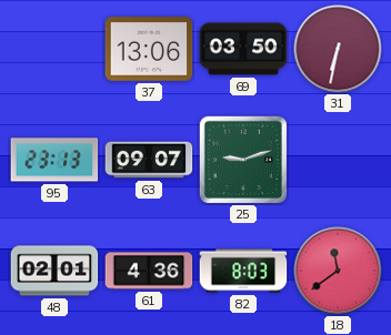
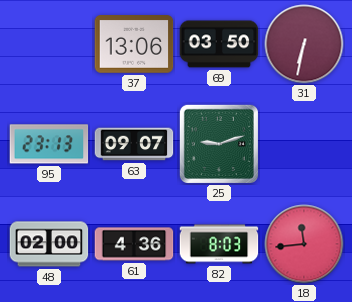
48: 02:01 -> 02:00
18: 11:39 -> 11:44
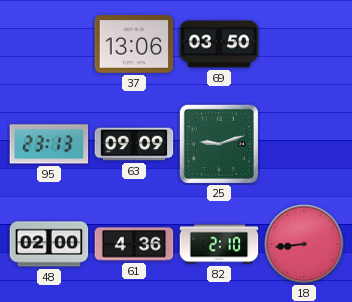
31: 6:32 -> none
63: 09:07 -> 09:09
82: 8:03 -> 2:10
18: 11:44 -> 8:44
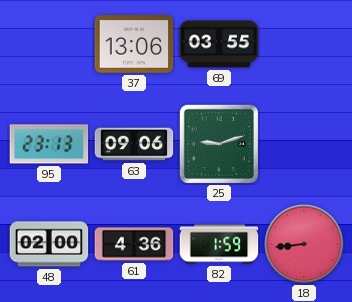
69: 03:50 -> 03:55
63: 09:09 -> 09:06
82: 2:10 -> 1:59
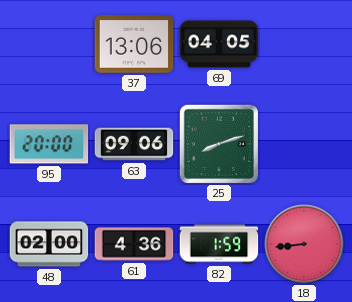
69: 03:55 -> 04:05
95: 23:13 -> 20:00
25: 9:12 -> 8:12
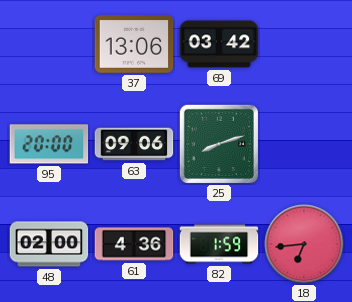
69: 04:05 -> 03:42
18: 8:44 -> 6:44
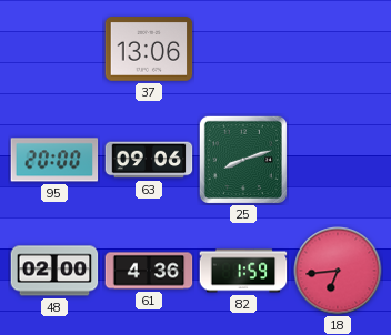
69: 03:42 -> none
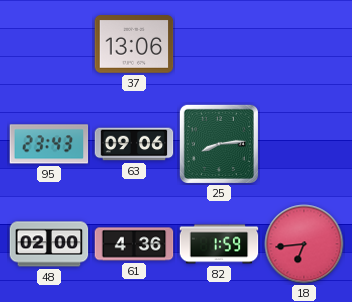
95: 20:00 -> 23:43
25: 8:12 -> 8:14
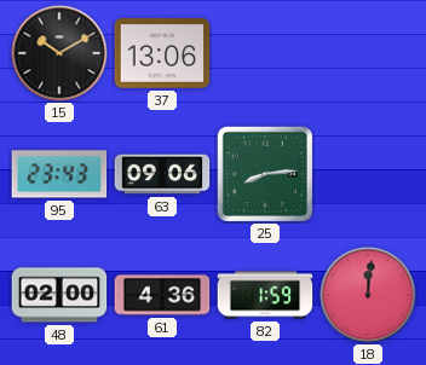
15: none -> 10:10
18: 6:44 -> 12:01
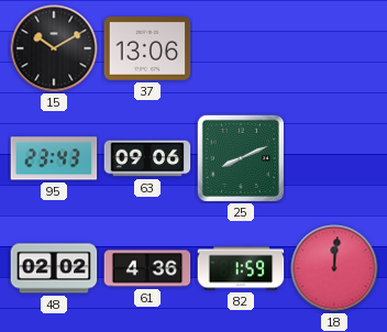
25: 8:14 -> 8:11
48: 02:00 -> 02:02
